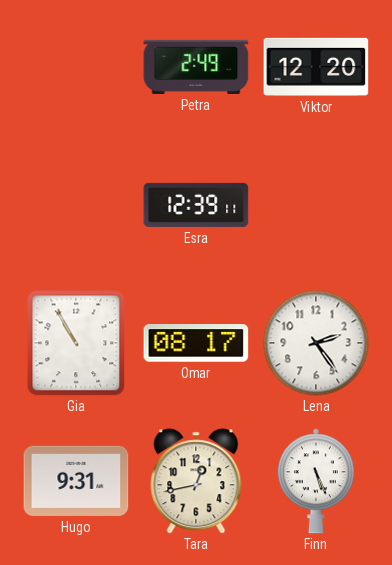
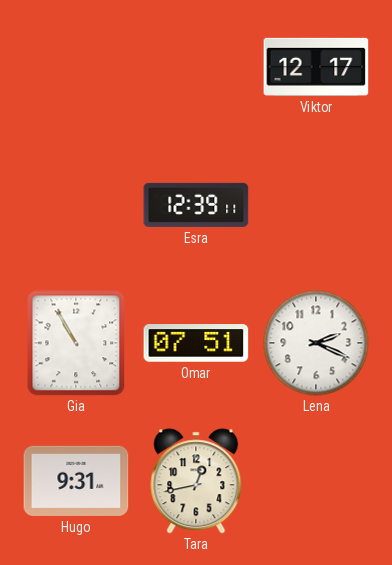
Petra: 2:49 -> none
Viktor: 12:20 -> 12:17
Omar: 08:17 -> 07:51
Lena: 2:24 -> 2:19
Finn: 5:26 -> none
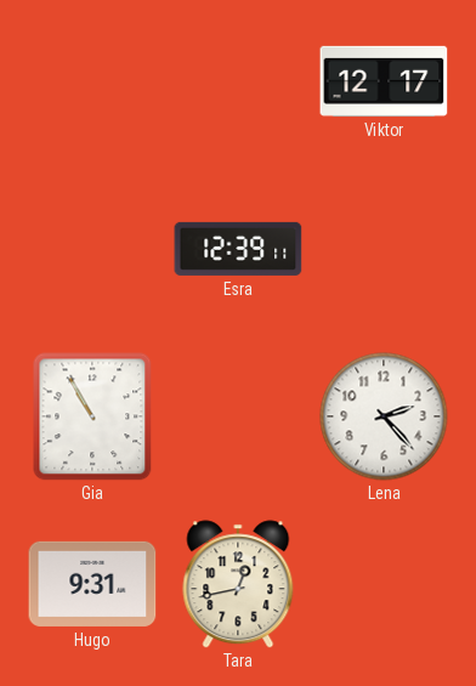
Omar: 07:51 -> none
Lena: 2:19 -> 2:23
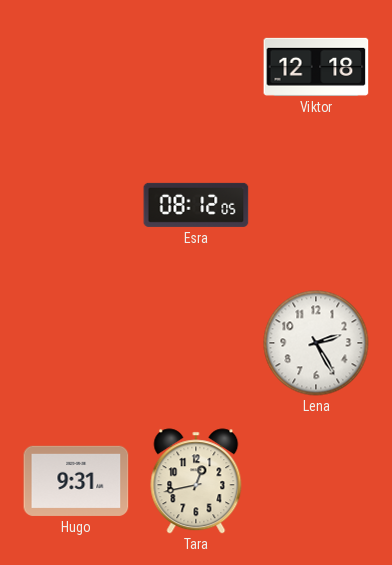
Viktor: 12:17 -> 12:18
Esra: 12:39 -> 08:12
Gia: 10:55 -> none
Lena: 2:23 -> 2:25
